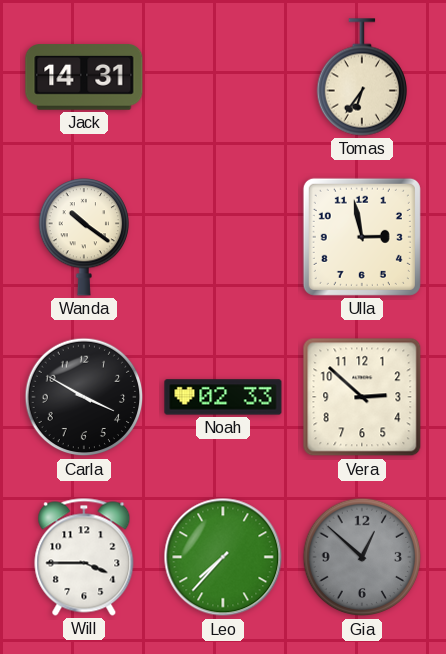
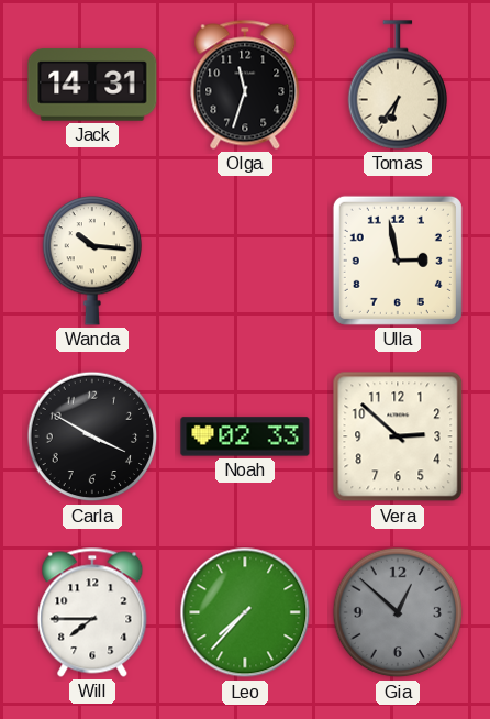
Olga: none -> 11:33
Wanda: 10:21 -> 10:16
Will: 3:45 -> 7:45
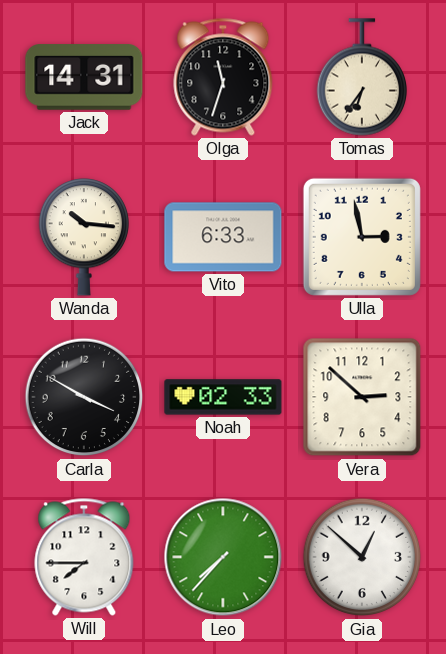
Vito: none -> 6:33
Gia dial: grey -> white
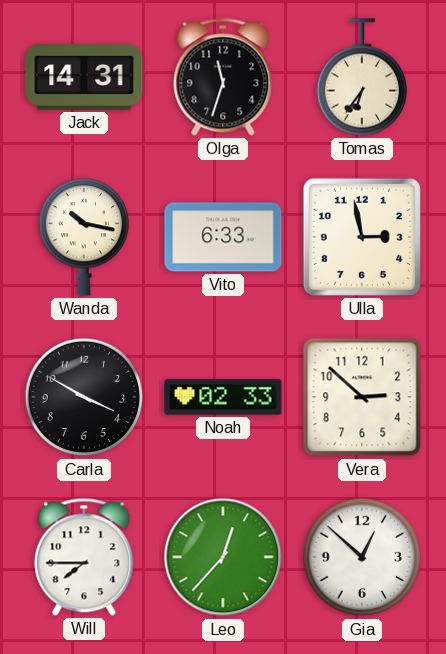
Wanda: 10:16 -> 10:17
Leo: 7:37 -> 12:37
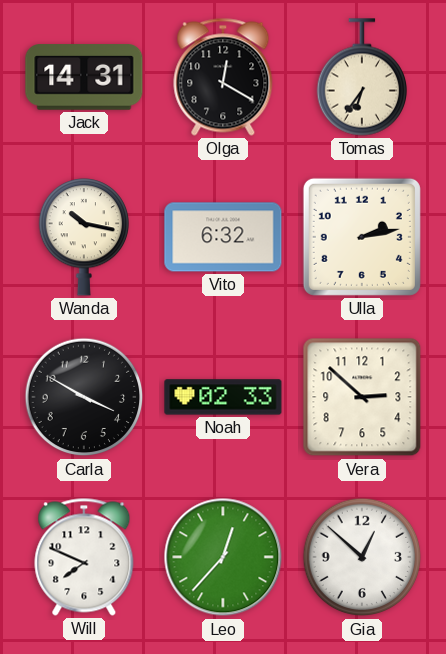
Olga: 11:33 -> 12:20
Vito: 6:33 -> 6:32
Ulla: 2:58 -> 2:13
Will: 7:45 -> 7:49
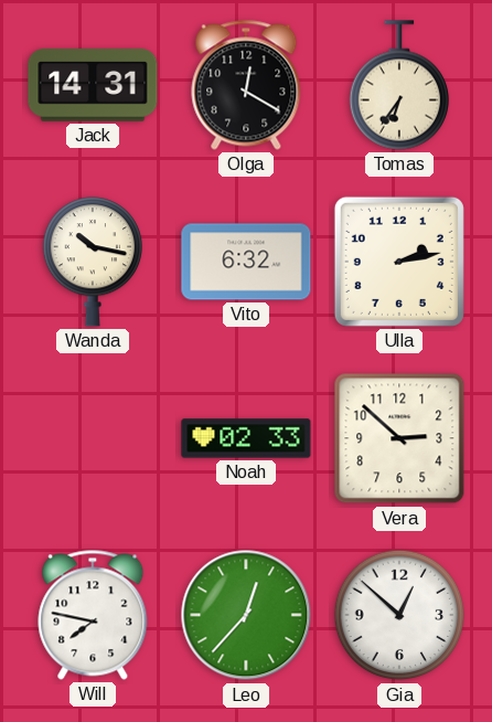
Carla: 3:50 -> none
Will: 7:49 -> 7:47
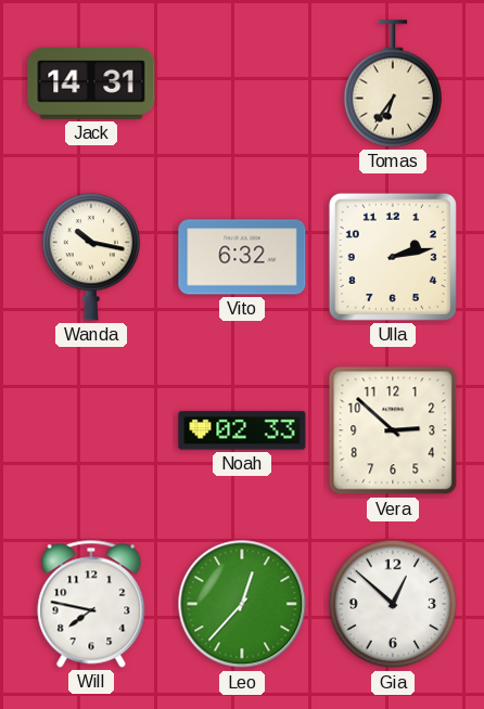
Olga: 12:20 -> none
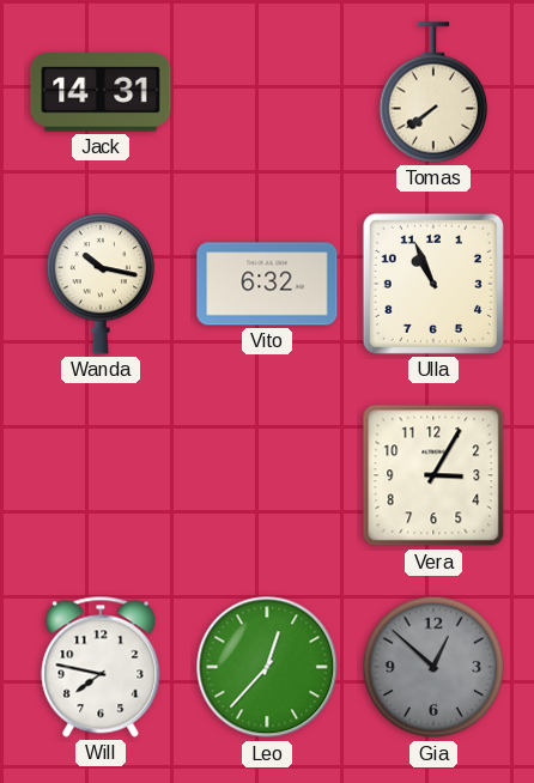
Tomas: 6:36 -> 7:39
Ulla: 2:13 -> 10:56
Noah: 02:33 -> none
Vera: 2:52 -> 3:05
Gia dial: white -> grey
